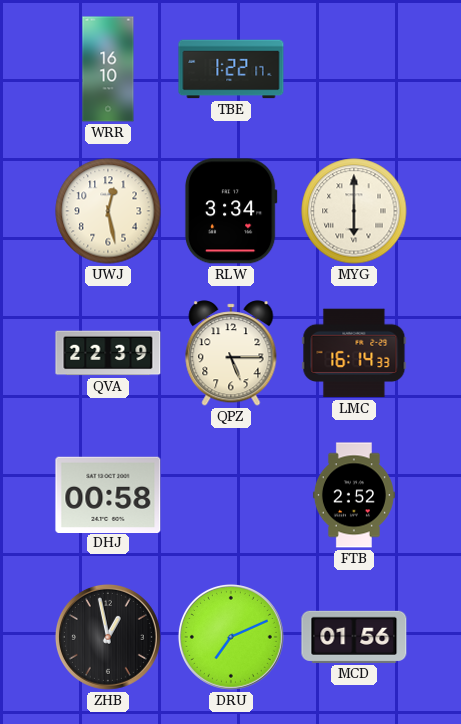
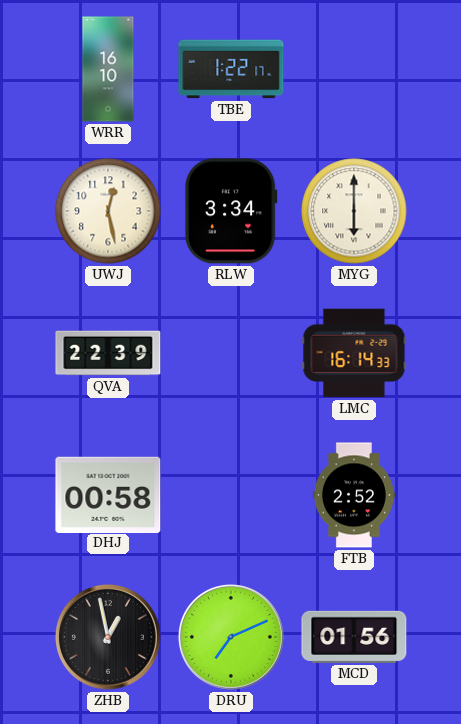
QPZ: 5:15 -> none
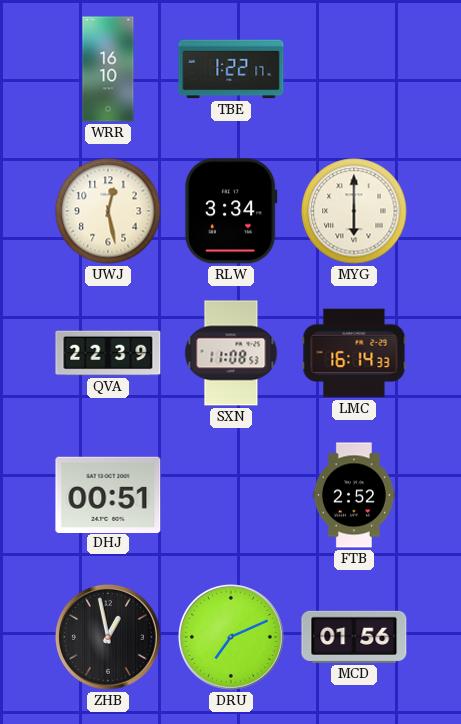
SXN: none -> 11:08
DHJ: 00:58 -> 00:51
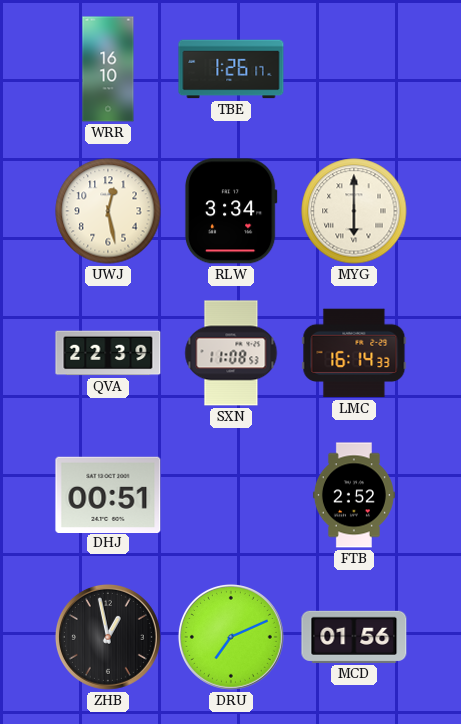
TBE: 1:22 -> 1:26
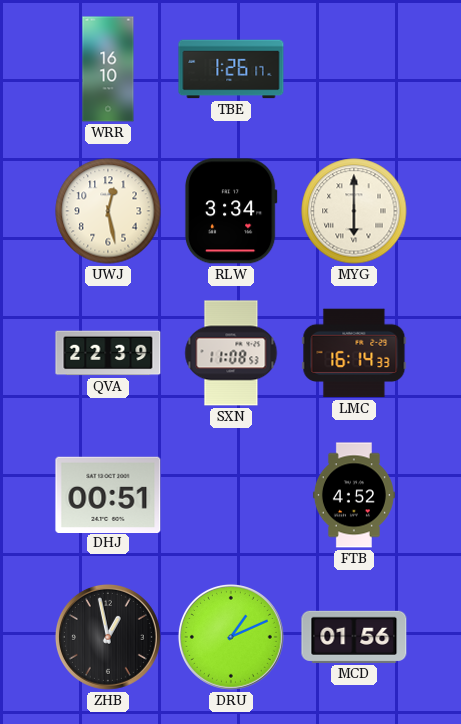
FTB: 2:52 -> 4:52
DRU: 7:11 -> 1:11
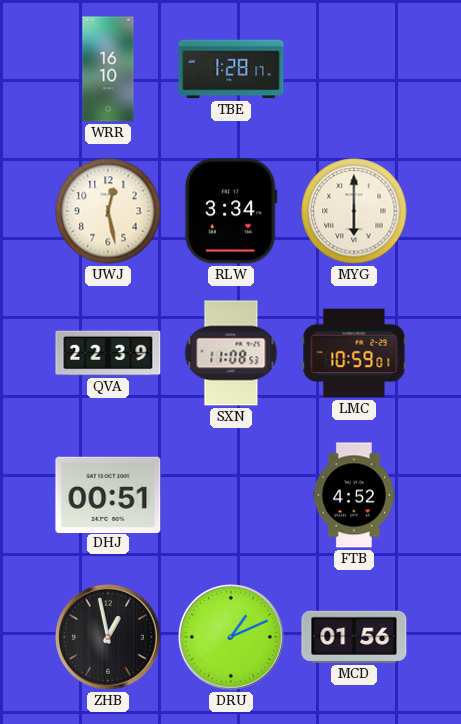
TBE: 1:26 -> 1:28
LMC: 16:14 -> 10:59
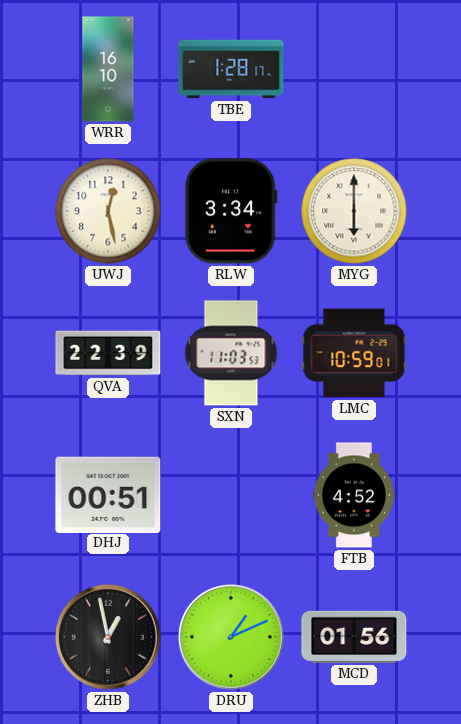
SXN: 11:08 -> 11:03
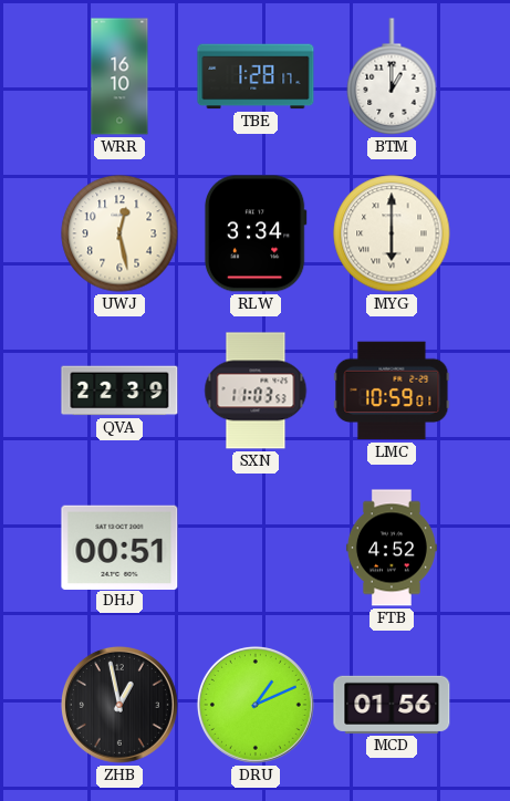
BTM: none -> 1:00
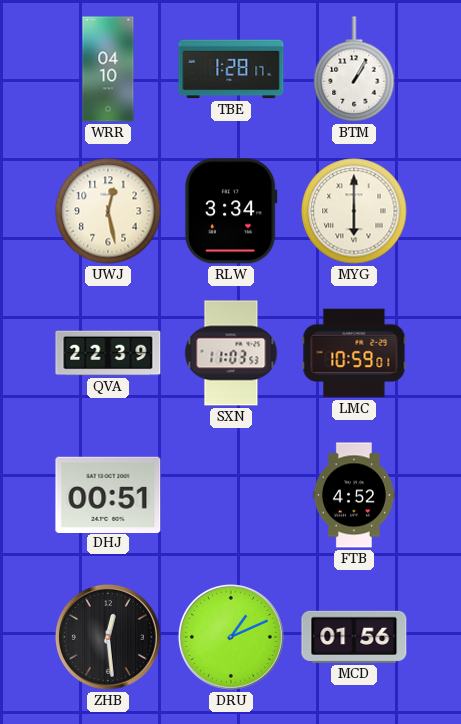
WRR: 16:10 -> 04:10
BTM: 1:00 -> 1:05
ZHB: 12:58 -> 12:29
